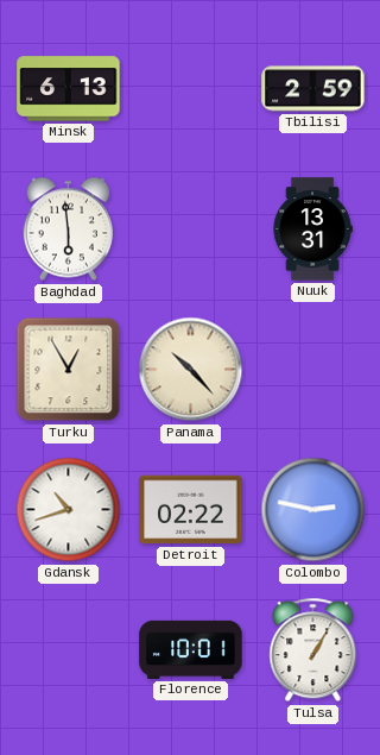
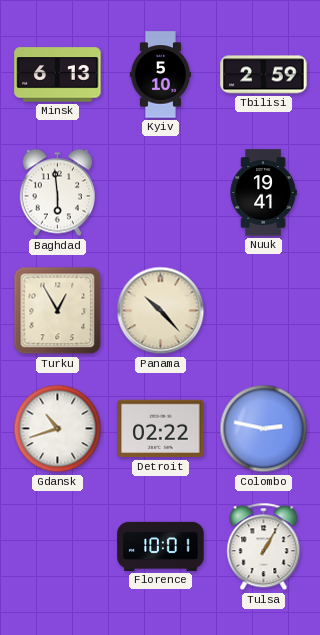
Kyiv: none -> 5:10
Nuuk: 13:31 -> 19:41
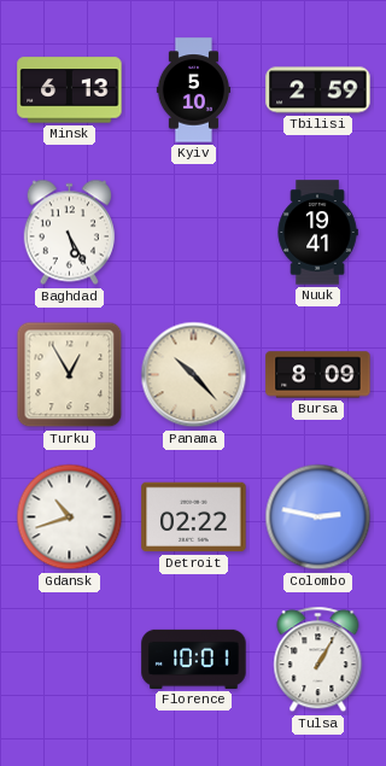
Baghdad: 5:59 -> 5:25
Bursa: none -> 8:09
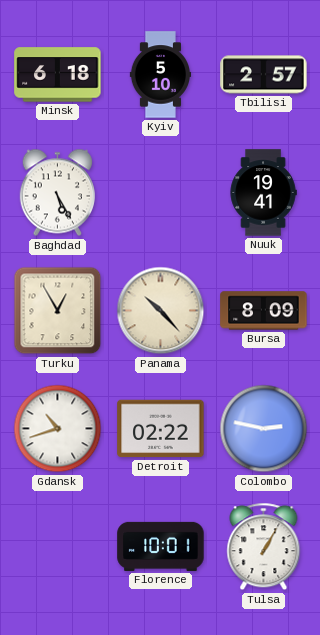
Minsk: 6:13 -> 6:18
Tbilisi: 2:59 -> 2:57
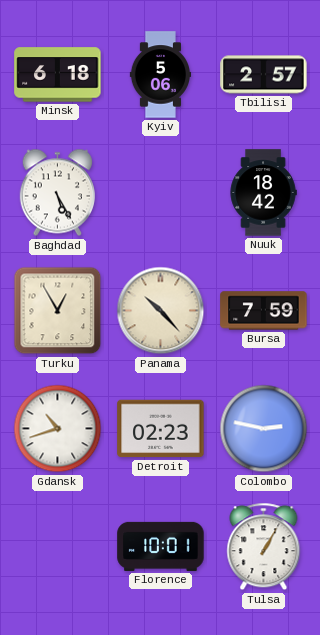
Kyiv: 5:10 -> 5:06
Nuuk: 19:41 -> 18:42
Bursa: 8:09 -> 7:59
Detroit: 02:22 -> 02:23
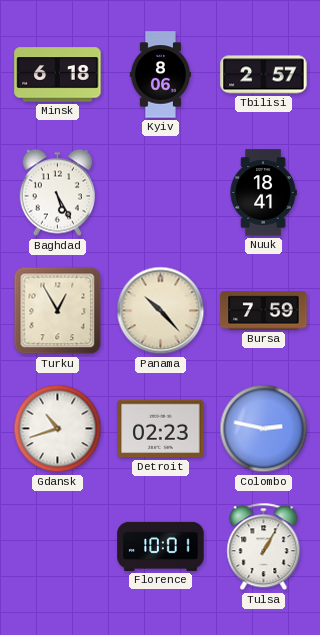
Kyiv: 5:06 -> 8:06
Nuuk: 18:42 -> 18:41
